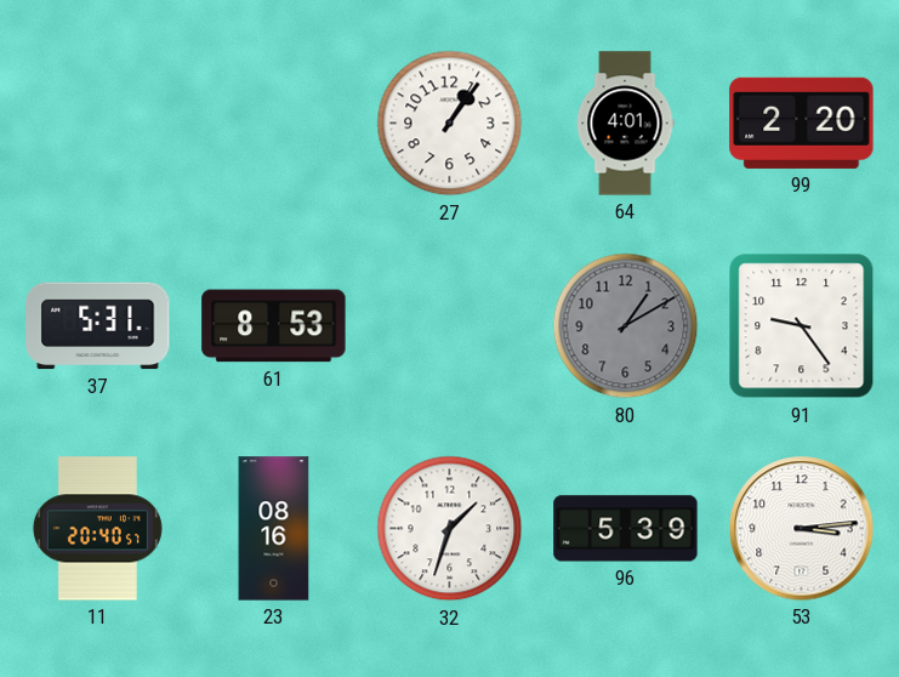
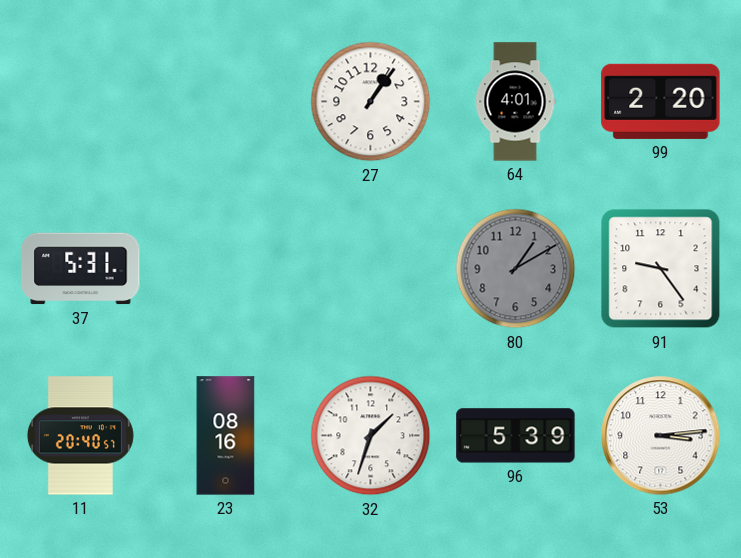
61: 8:53 -> none
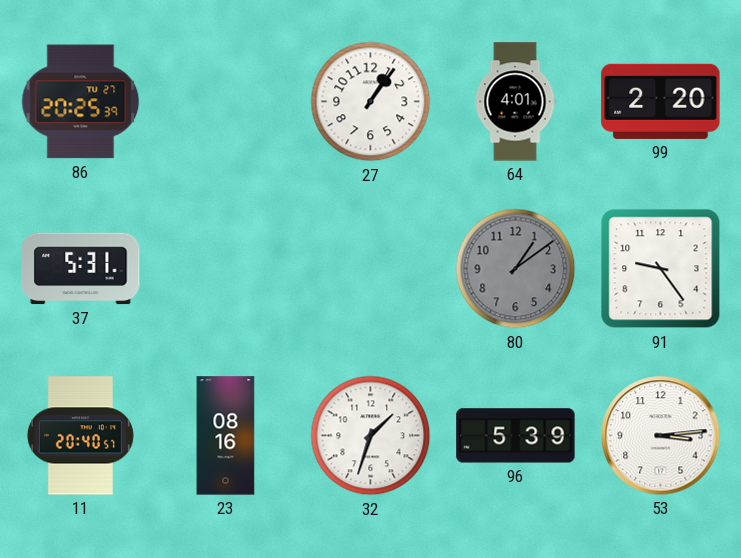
86: none -> 20:25
80: 1:10 -> 1:09
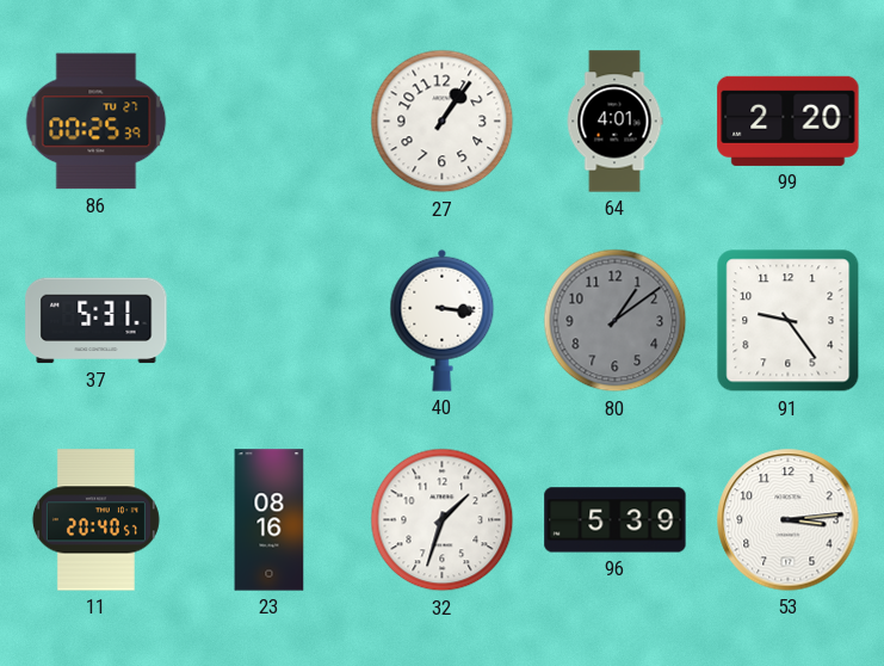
86: 20:25 -> 00:25
40: none -> 3:16
